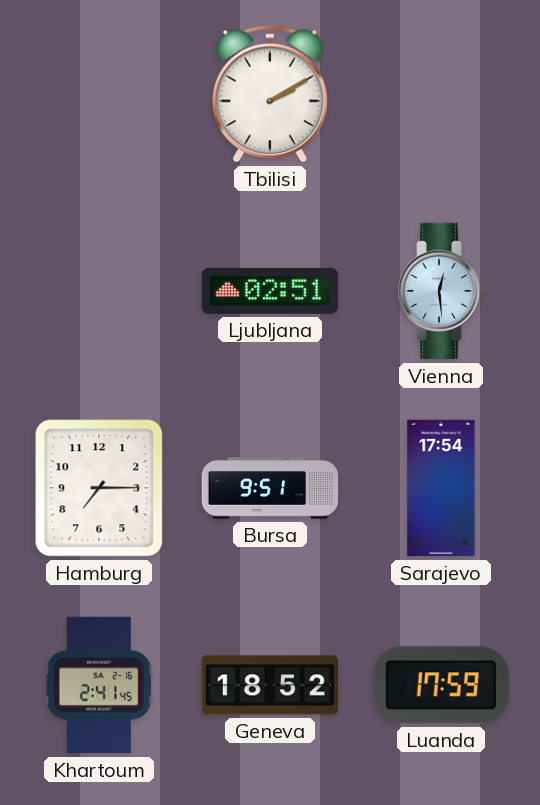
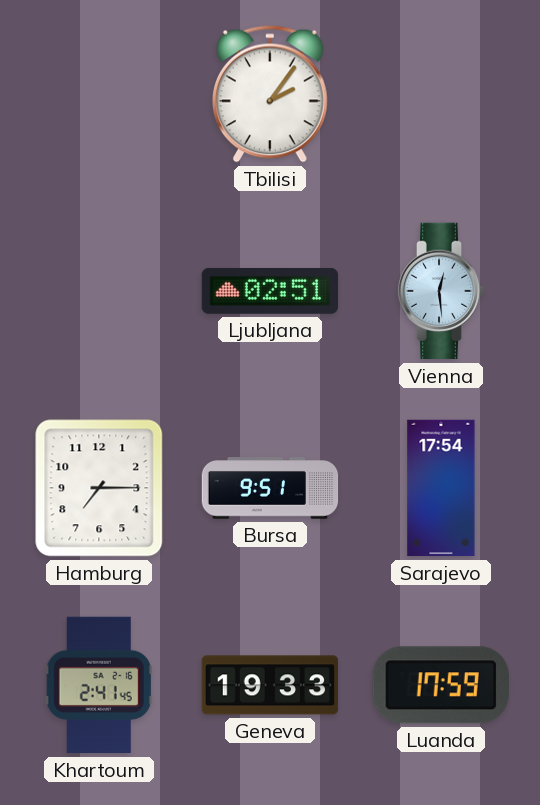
Tbilisi: 2:10 -> 2:06
Geneva: 18:52 -> 19:33
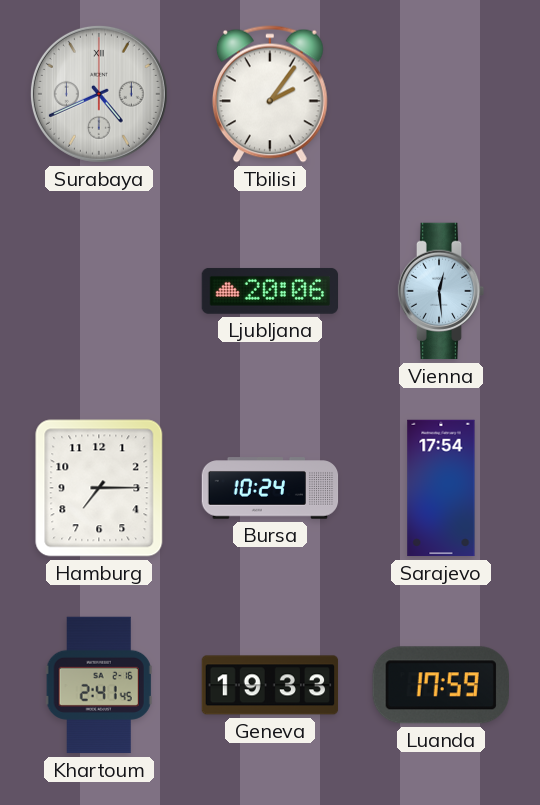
Surabaya: none -> 4:41
Ljubljana: 02:51 -> 20:06
Bursa: 9:51 -> 10:24
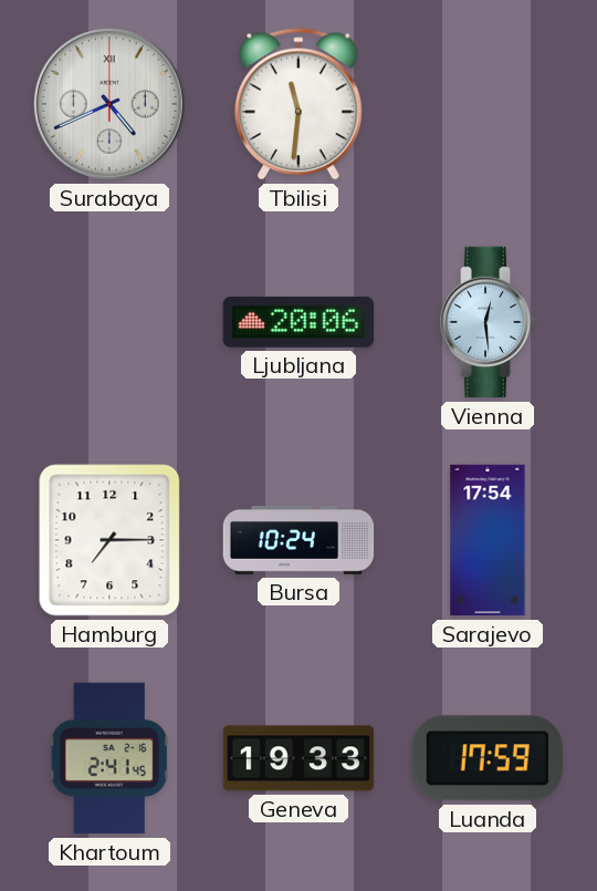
Tbilisi: 2:06 -> 11:31
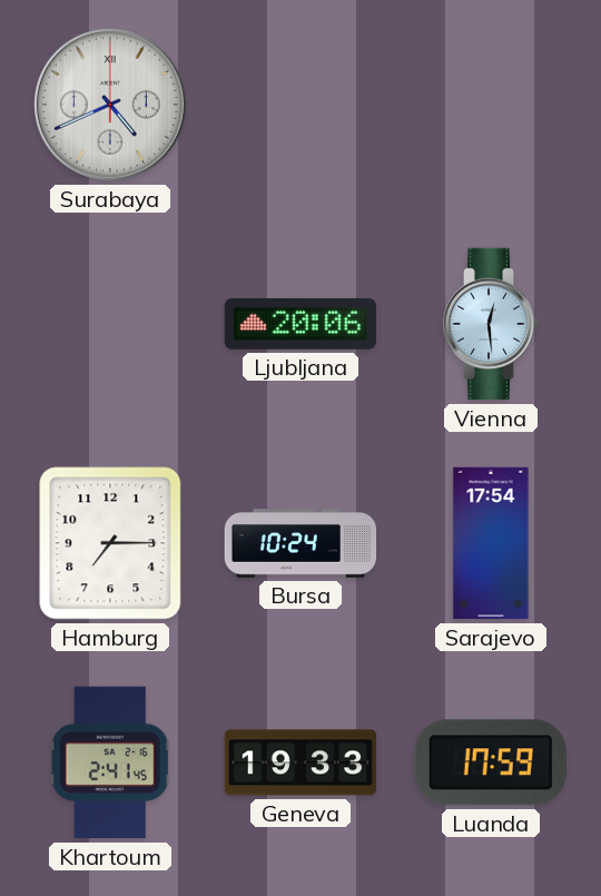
Tbilisi: 11:31 -> none
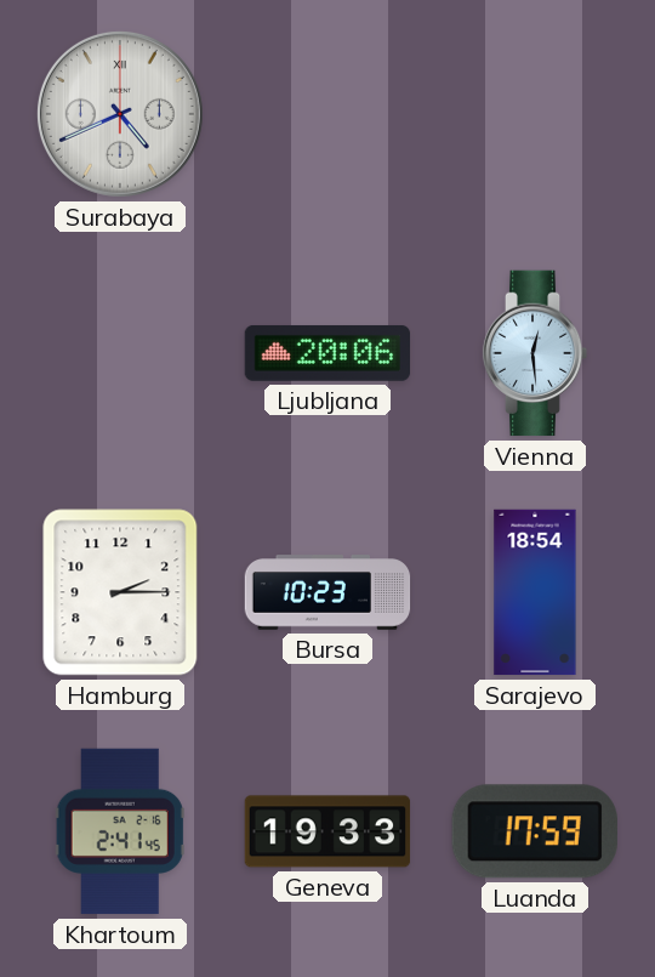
Hamburg: 7:15 -> 2:15
Bursa: 10:24 -> 10:23
Sarajevo: 17:54 -> 18:54
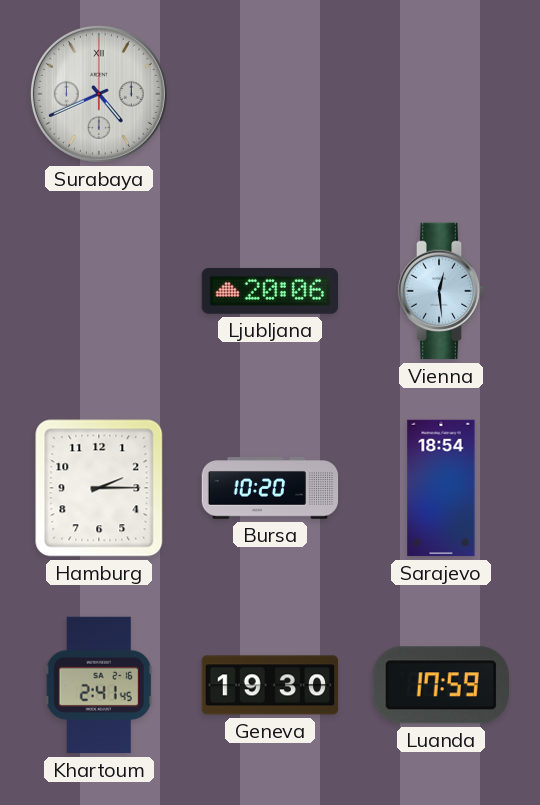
Bursa: 10:23 -> 10:20
Geneva: 19:33 -> 19:30
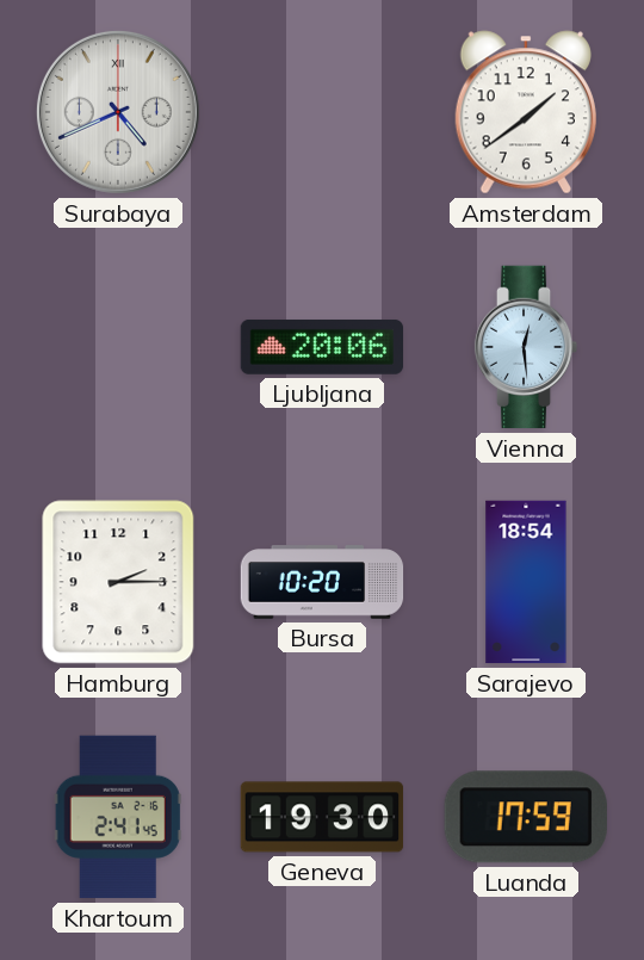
Amsterdam: none -> 1:39
